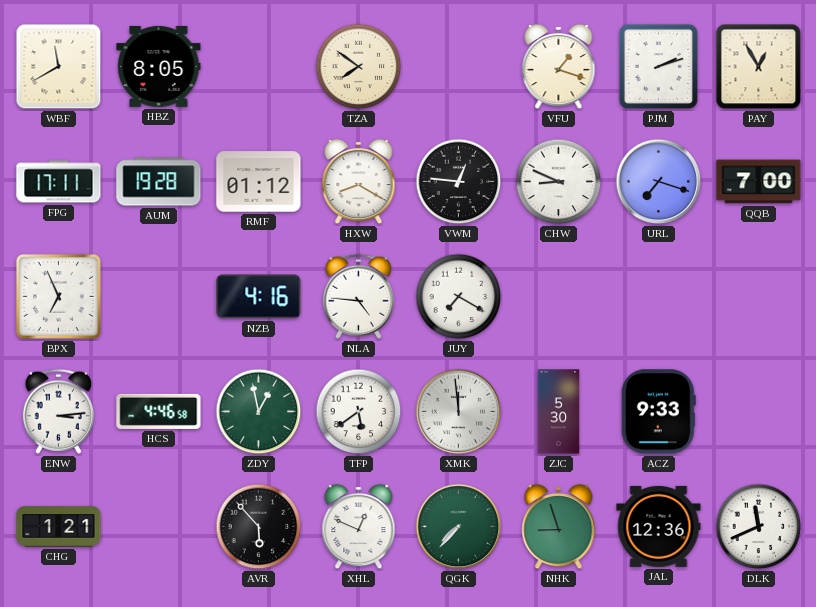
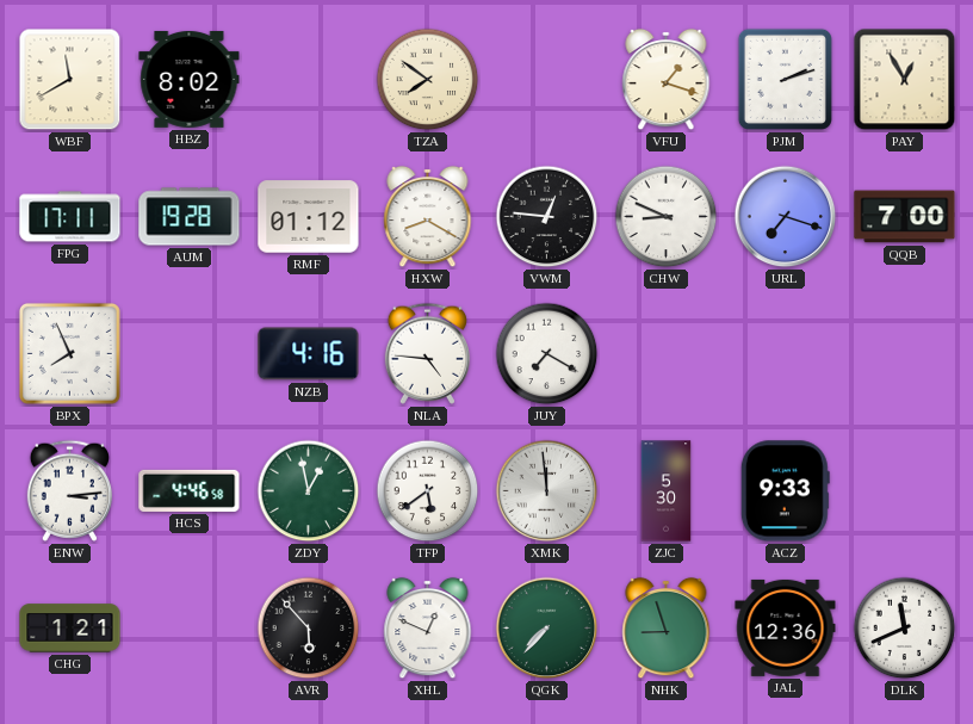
HBZ: 8:05 -> 8:02
BPX: 6:56 -> 7:56
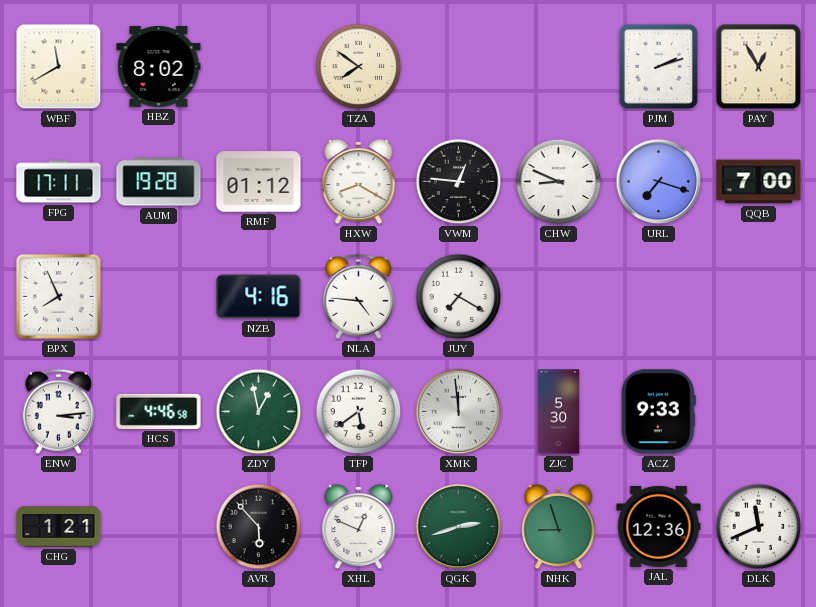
VFU: 1:18 -> none
QGK: 7:37 -> 2:42
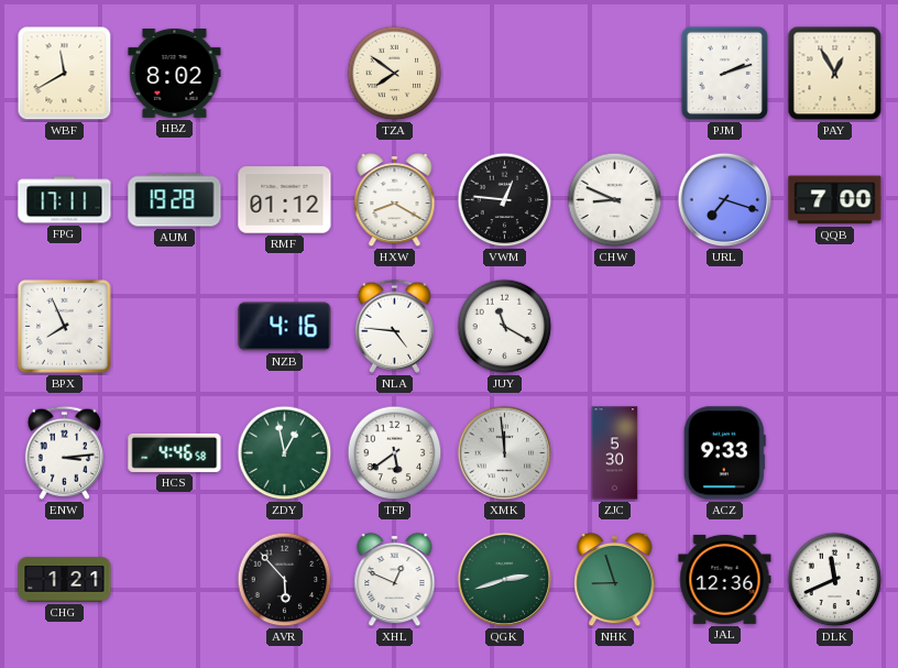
JUY: 7:20 -> 11:20
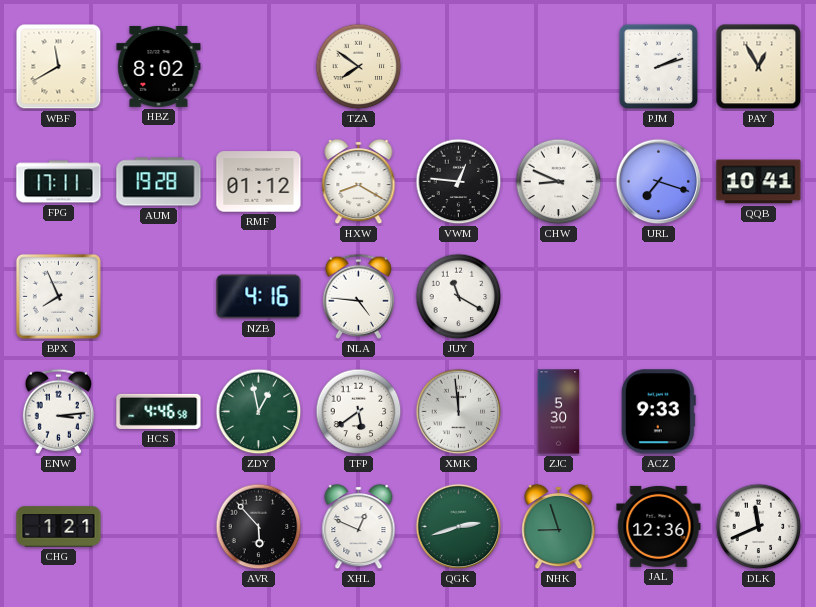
QQB: 7:00 -> 10:41
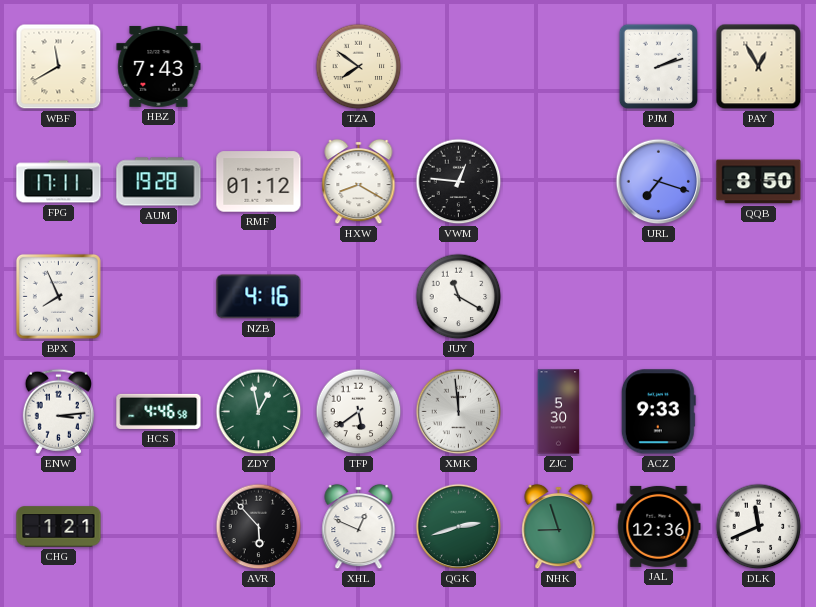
HBZ: 8:02 -> 7:43
CHW: 8:49 -> none
QQB: 10:41 -> 8:50
NLA: 4:46 -> none
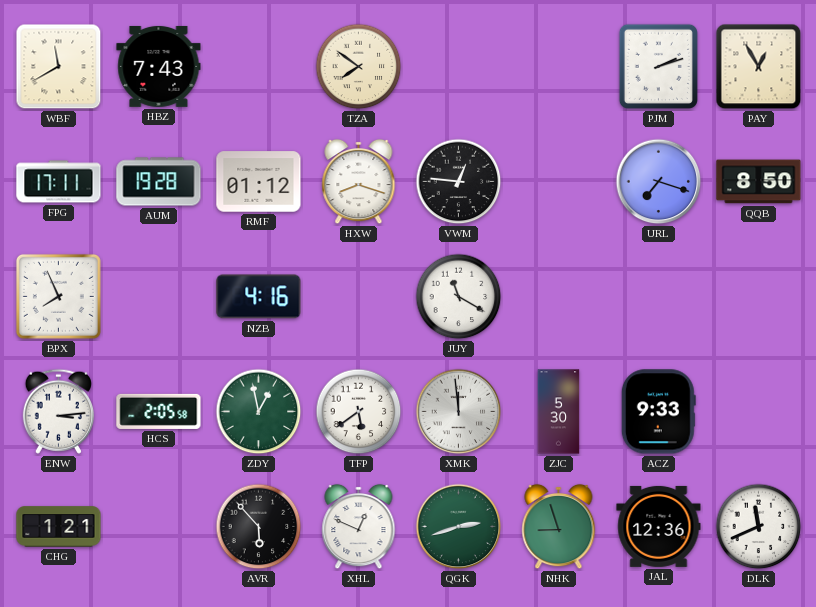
HXW: 8:20 -> 8:18
HCS: 4:46 -> 2:05
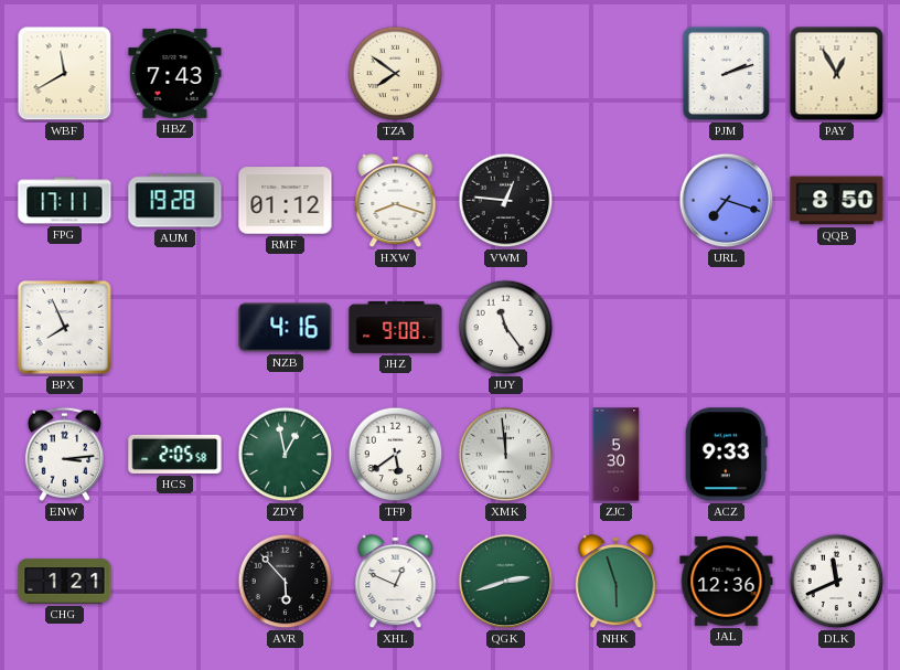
JHZ: none -> 9:08
JUY: 11:20 -> 11:24
NHK: 8:57 -> 5:57
